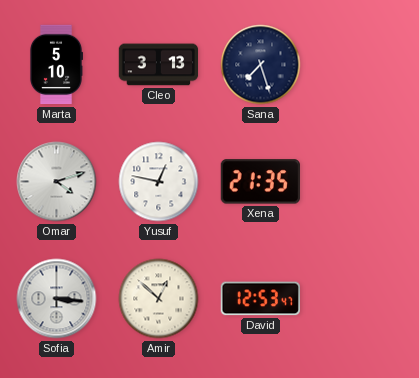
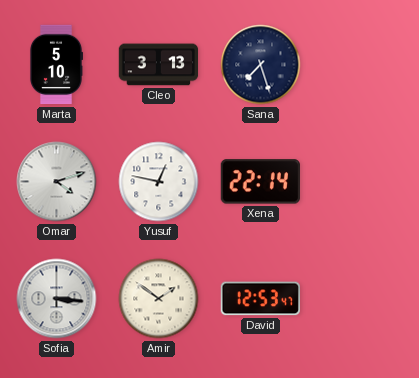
Xena: 21:35 -> 22:14
Amir: 12:52 -> 1:51
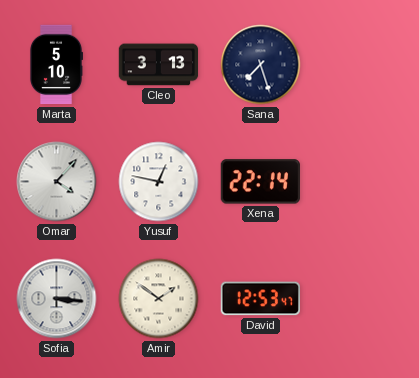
Omar: 4:12 -> 4:07
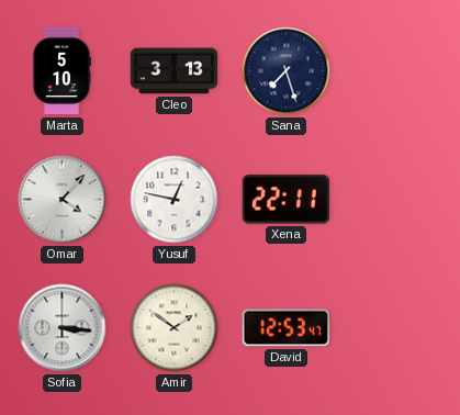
Xena: 22:14 -> 22:11
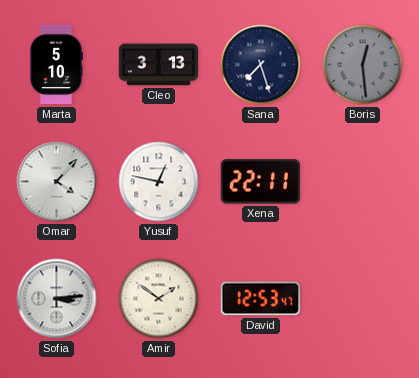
Boris: none -> 12:29
Sofia: 3:16 -> 3:14
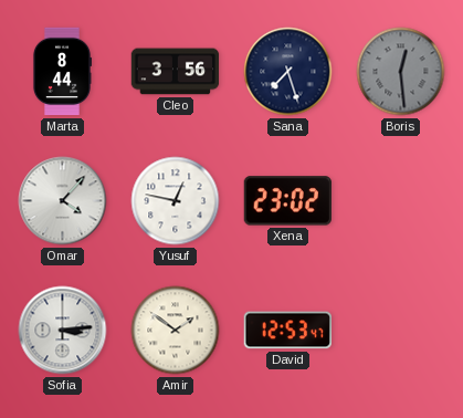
Marta: 5:10 -> 8:44
Cleo: 3:13 -> 3:56
Xena: 22:11 -> 23:02
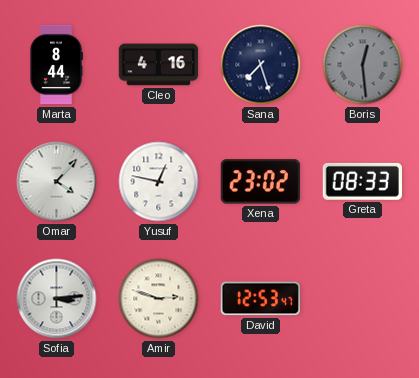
Cleo: 3:56 -> 4:16
Greta: none -> 08:33
Amir: 1:51 -> 2:48
